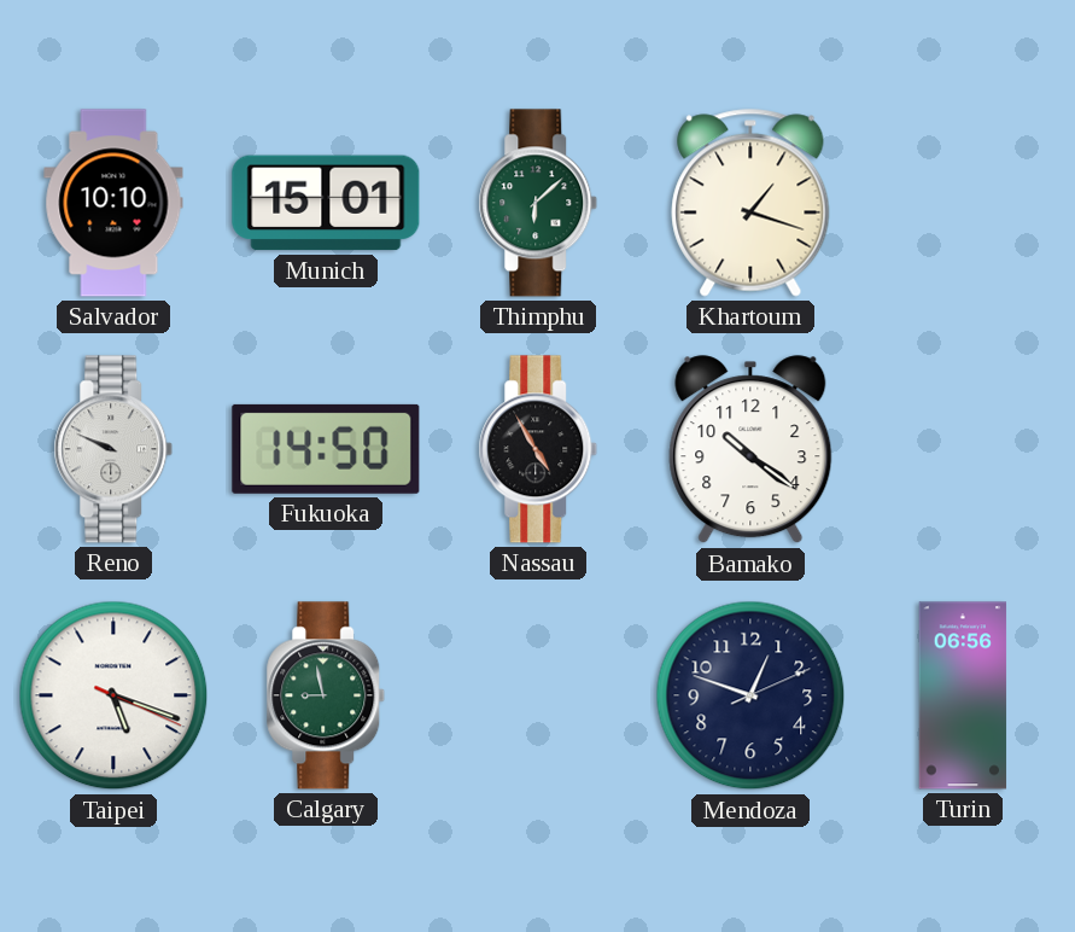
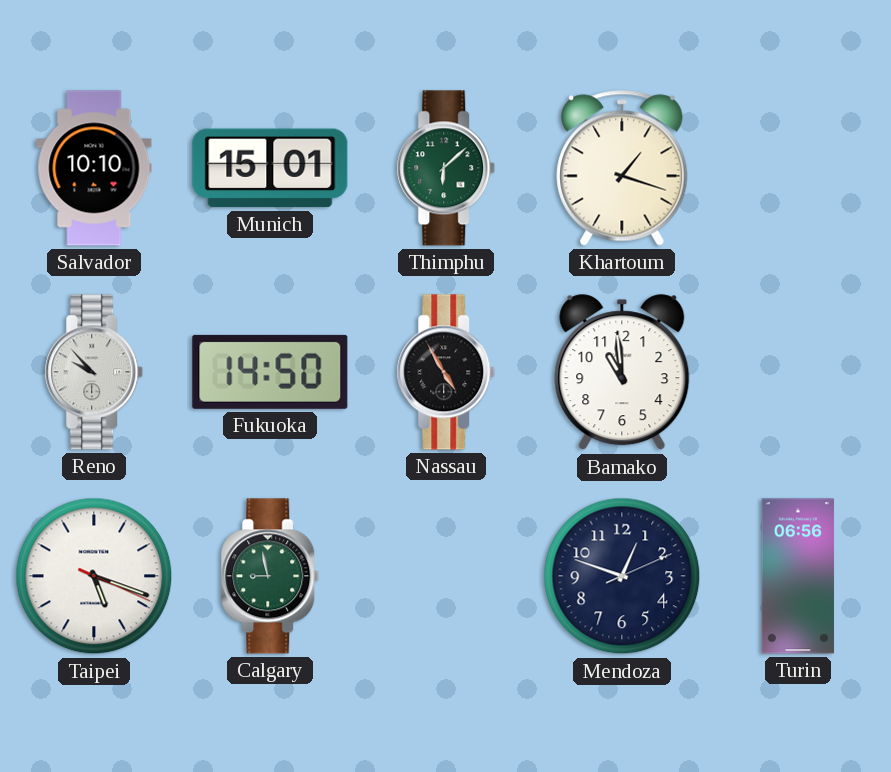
Reno: 9:49 -> 9:53
Bamako: 10:21 -> 10:59
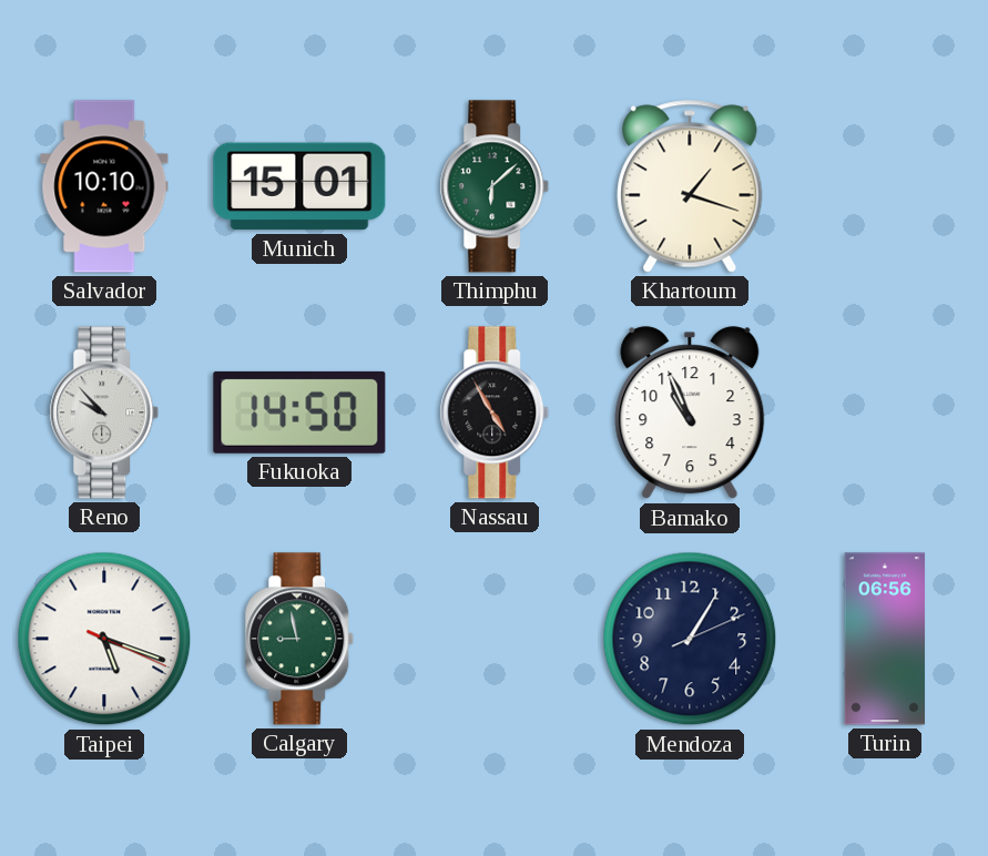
Bamako: 10:59 -> 10:56
Mendoza: 12:48 -> 1:05
